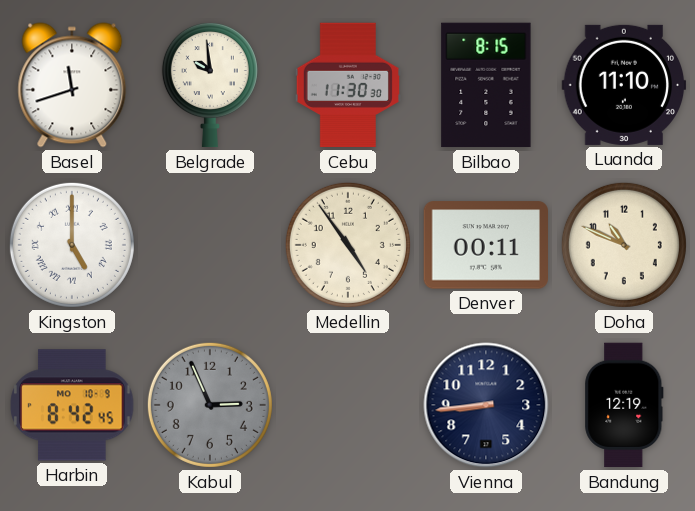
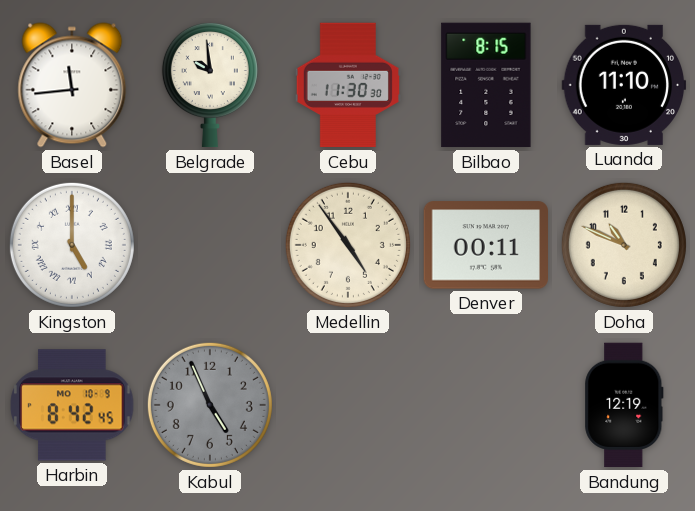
Basel: 11:42 -> 11:44
Kabul: 2:56 -> 4:56
Vienna: 8:44 -> none
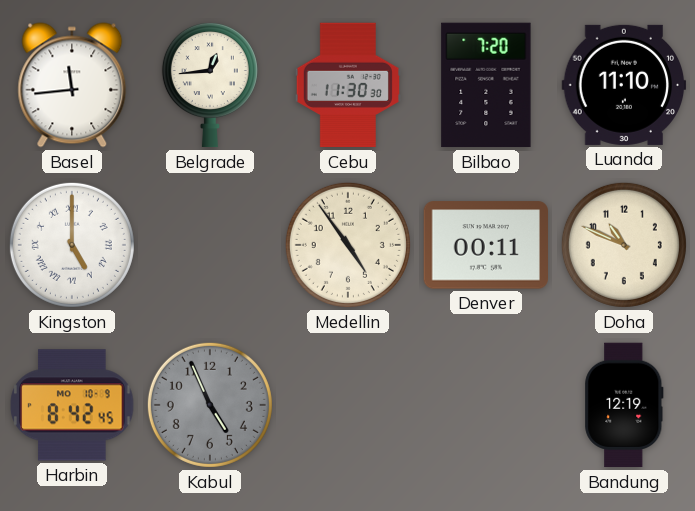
Belgrade: 9:59 -> 12:44
Bilbao: 8:15 -> 7:20
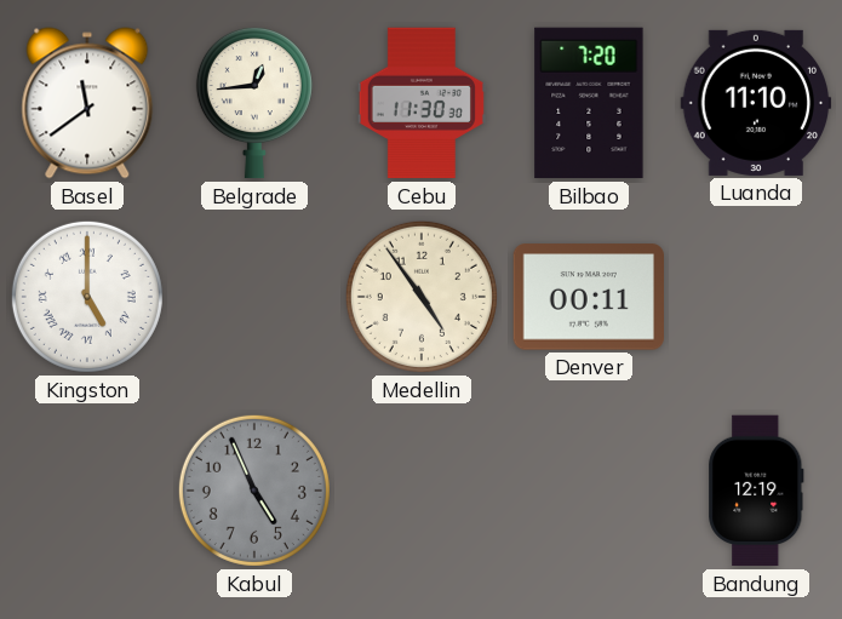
Basel: 11:44 -> 11:39
Doha: 10:49 -> none
Harbin: 8:42 -> none
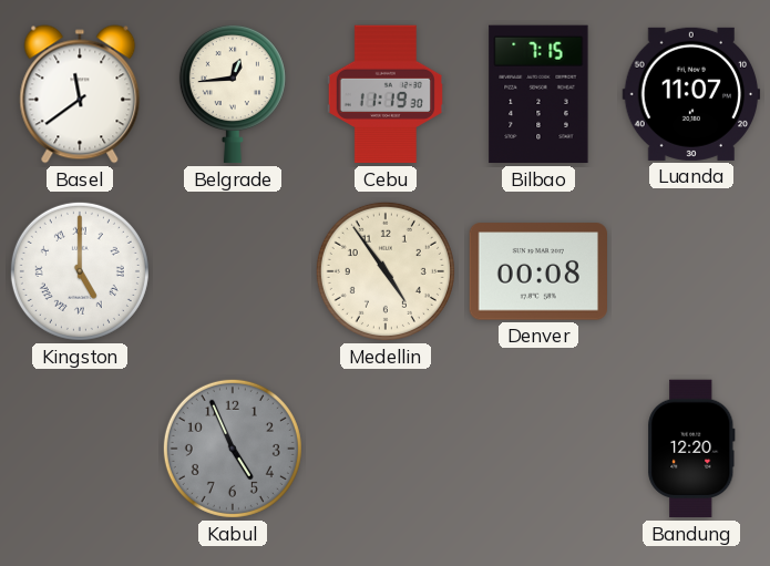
Cebu: 11:30 -> 11:19
Bilbao: 7:20 -> 7:15
Luanda: 11:10 -> 11:07
Denver: 00:11 -> 00:08
Bandung: 12:19 -> 12:20
